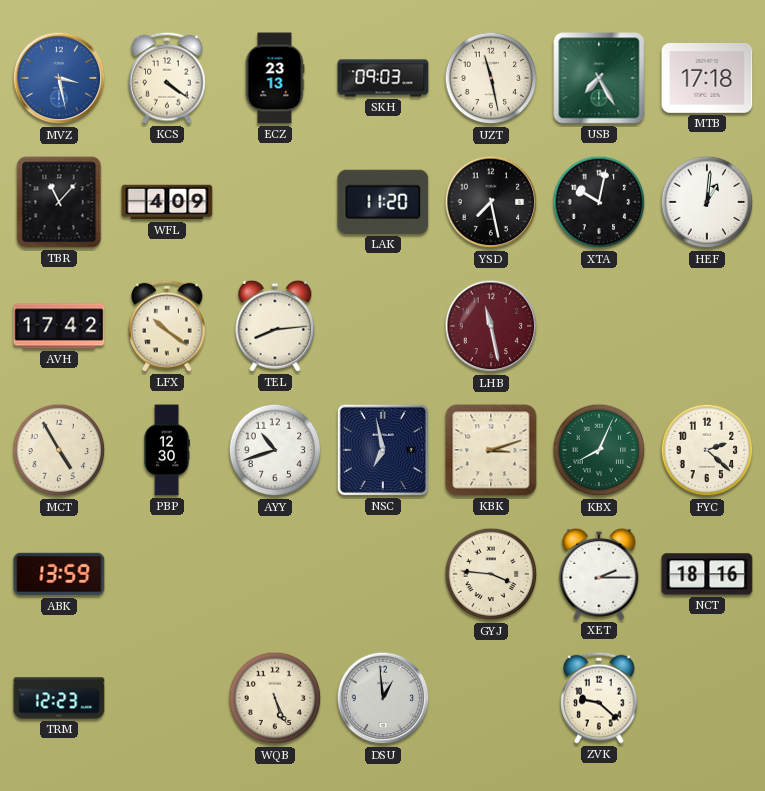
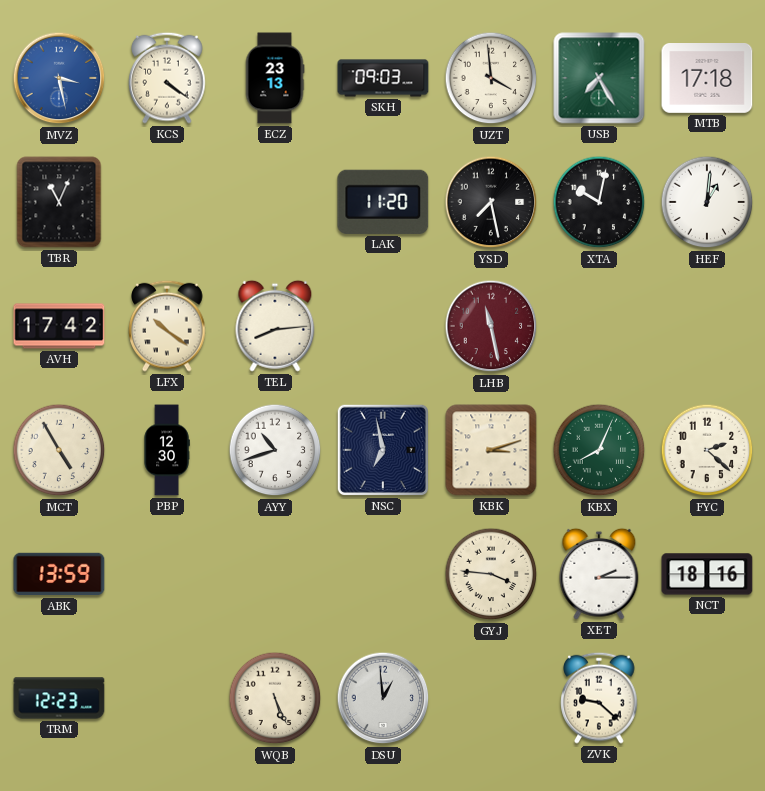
UZT: 11:28 -> 3:59
TBR: 11:07 -> 11:04
WFL: 4:09 -> none
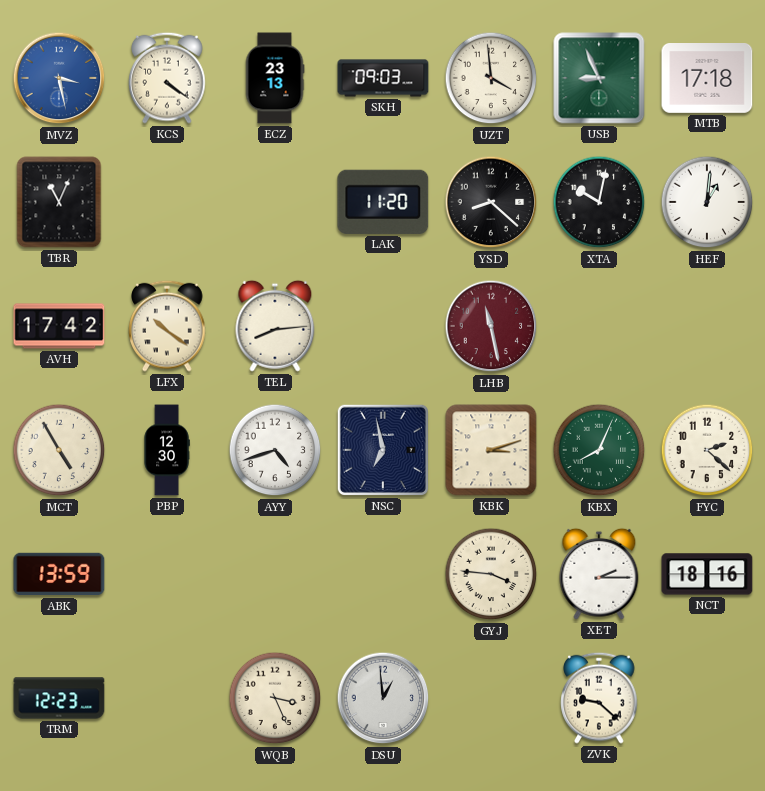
USB: 7:25 -> 8:56
YSD: 7:28 -> 8:22
AYY: 10:42 -> 4:42
WQB: 5:26 -> 3:26
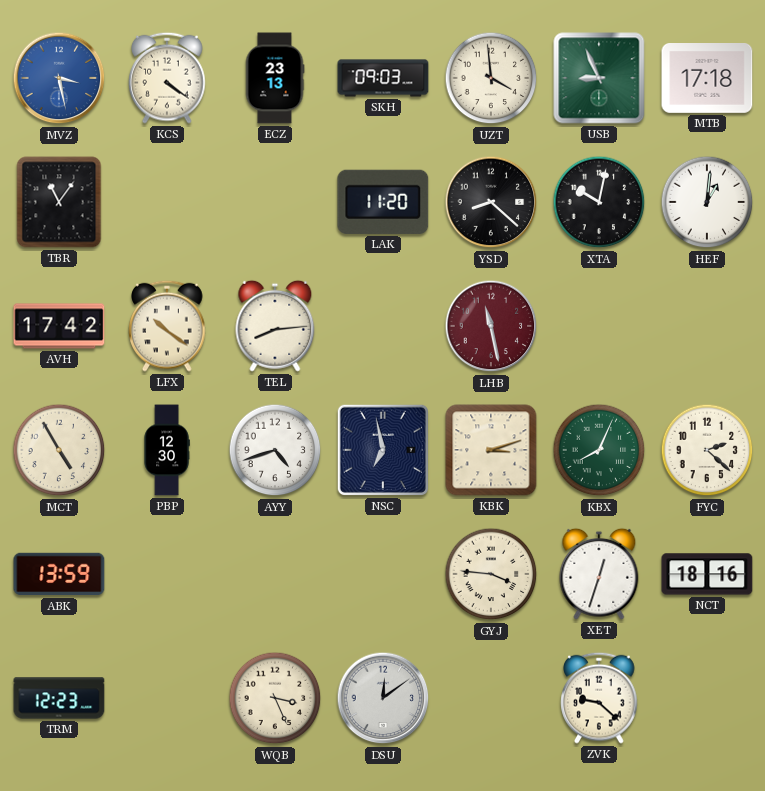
TBR: 11:04 -> 11:06
XET: 2:15 -> 12:33
DSU: 12:59 -> 12:09
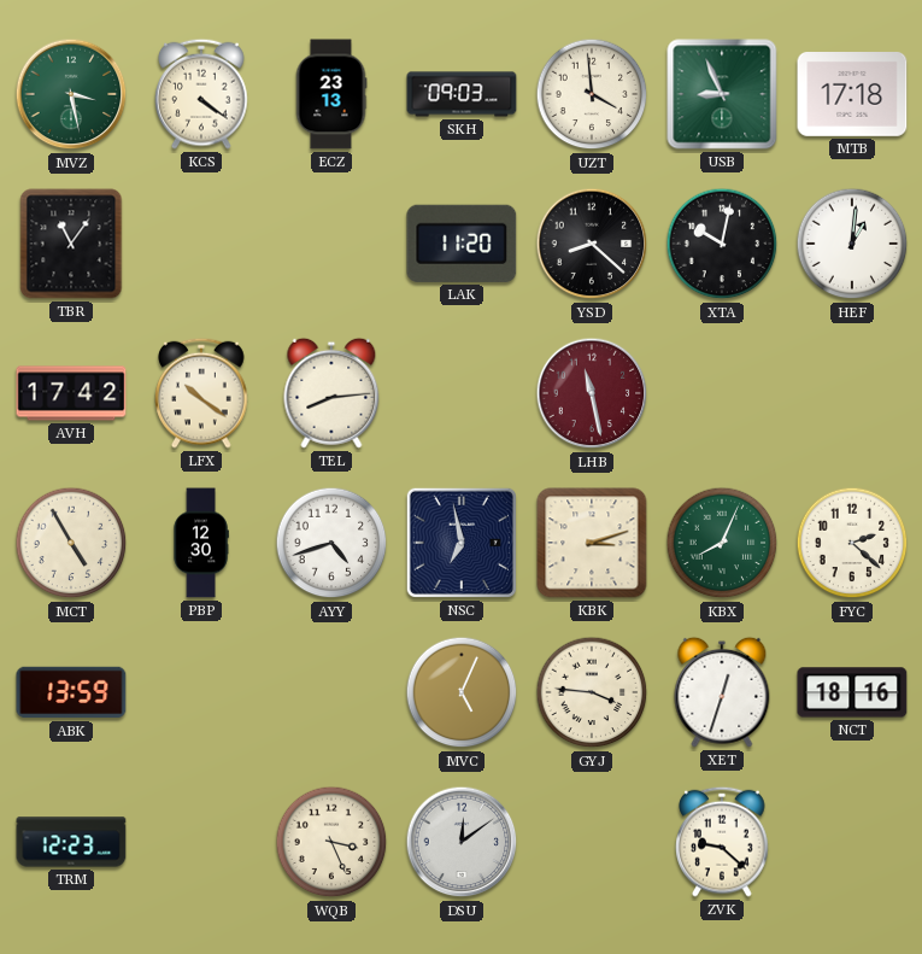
MVZ dial: blue -> green
MVC: none -> 5:04
